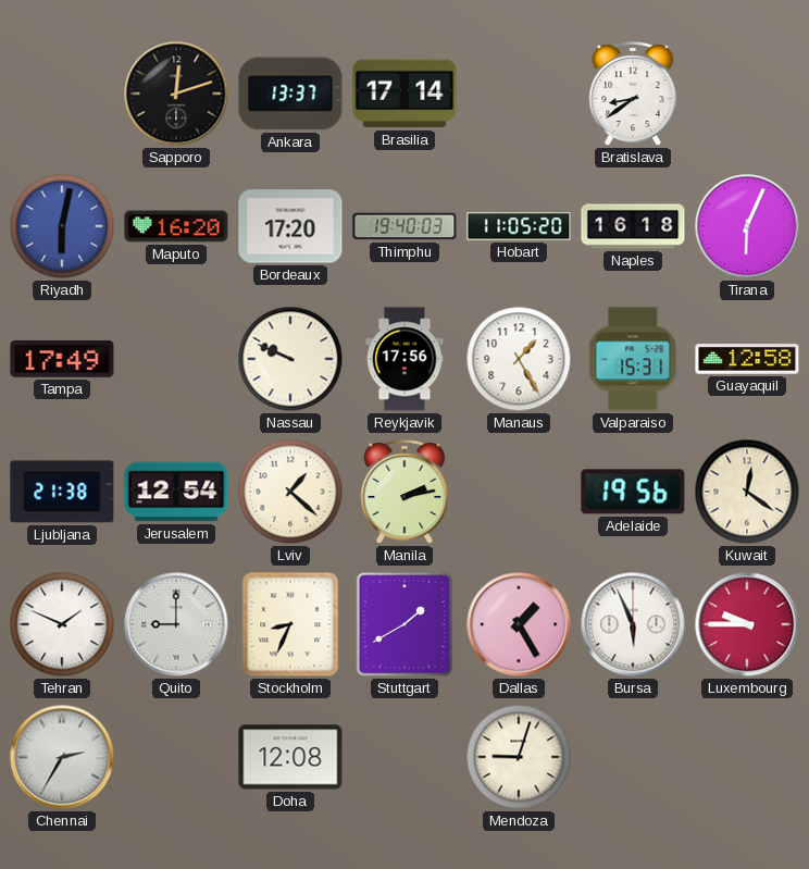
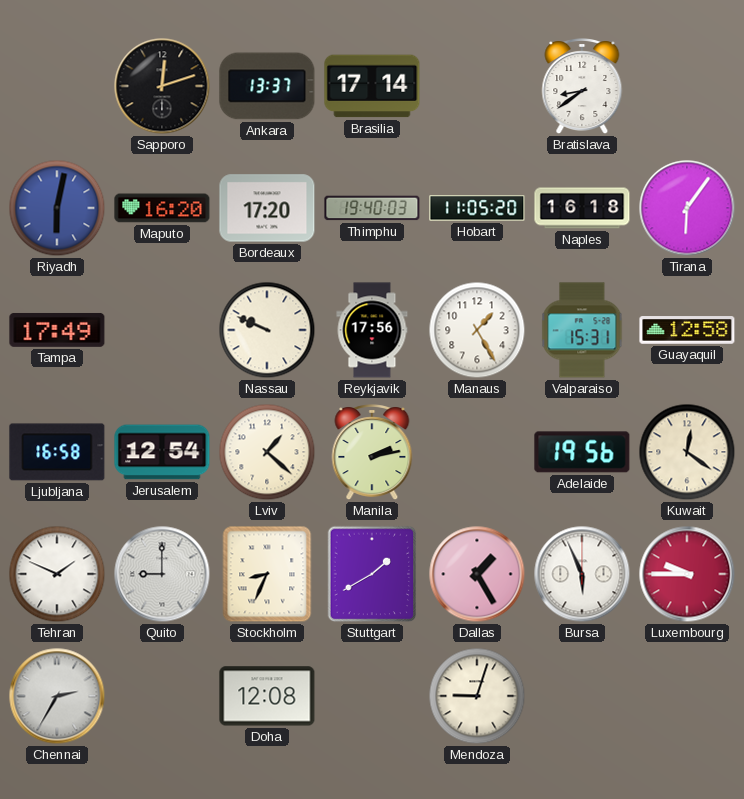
Tirana: 6:04 -> 6:06
Ljubljana: 21:38 -> 16:58
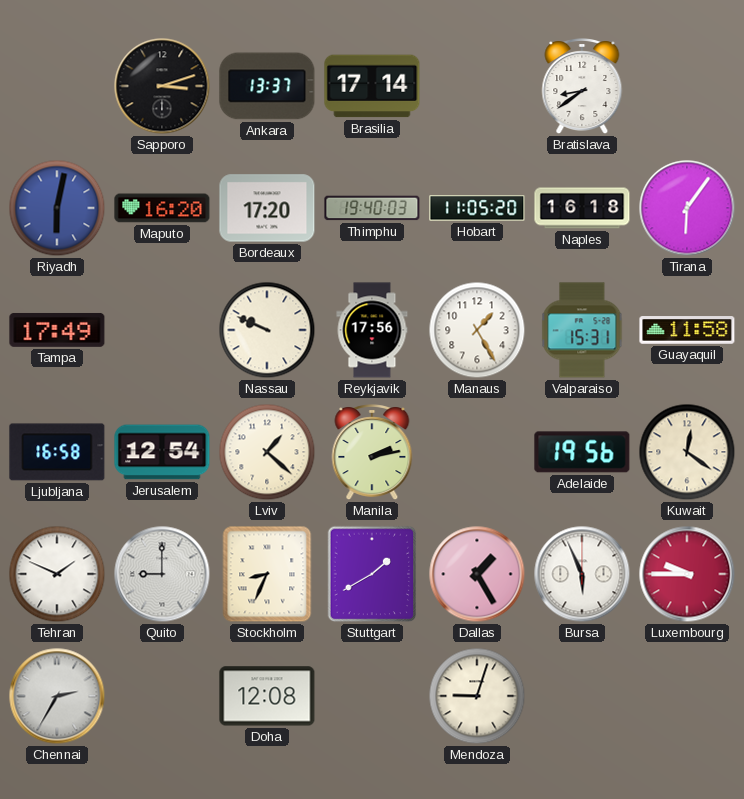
Sapporo: 12:12 -> 3:12
Guayaquil: 12:58 -> 11:58
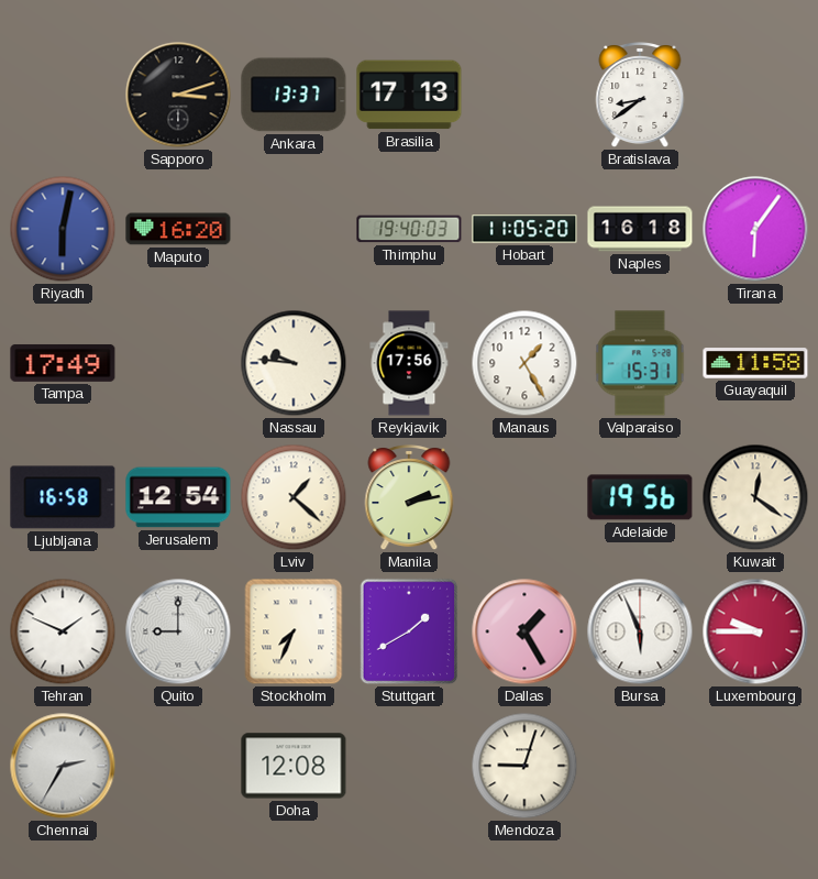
Brasilia: 17:14 -> 17:13
Bordeaux: 17:20 -> none
Nassau: 9:49 -> 9:46
Stockholm: 8:34 -> 7:34
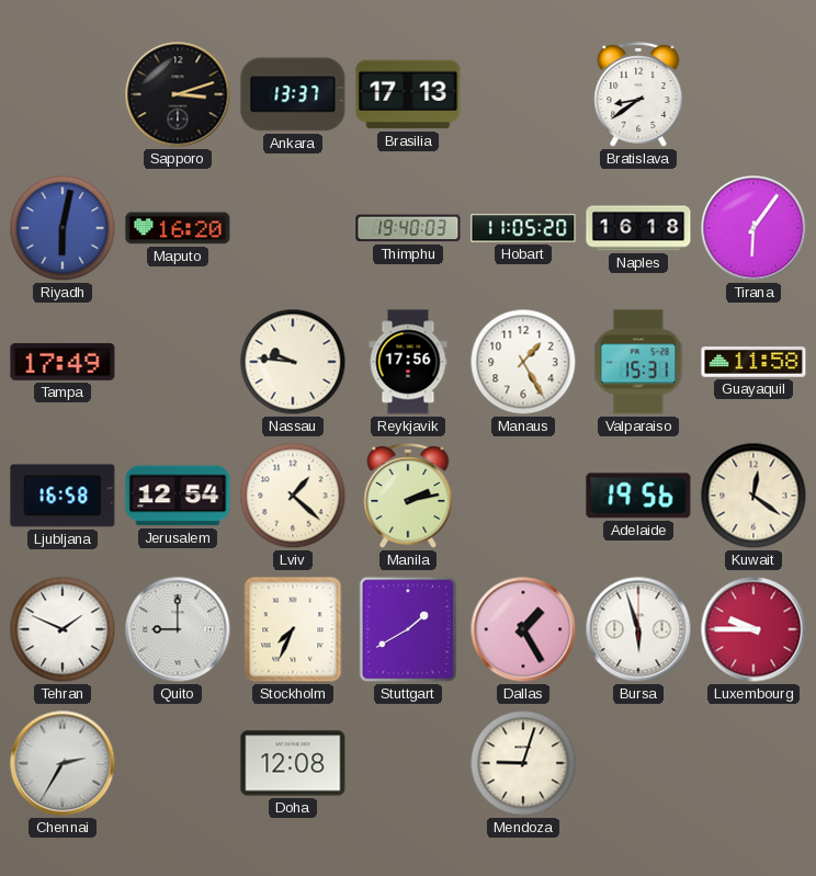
Bursa: 5:56 -> 5:57
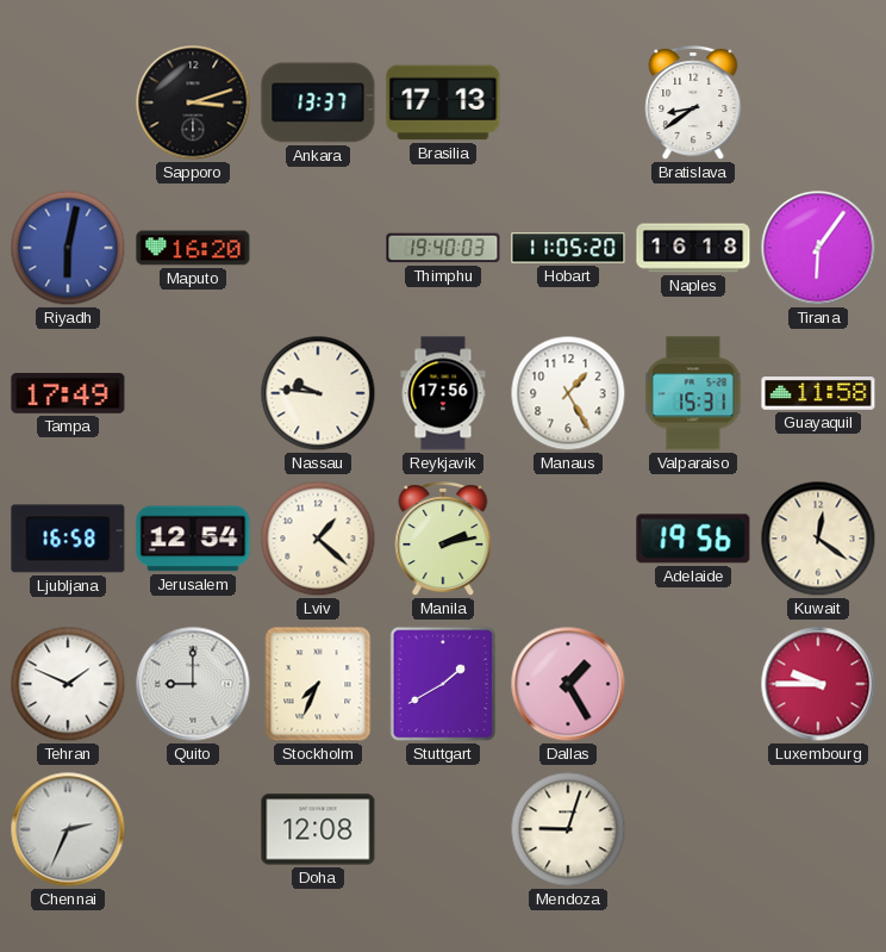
Bursa: 5:57 -> none
Chennai: 2:35 -> 2:34
